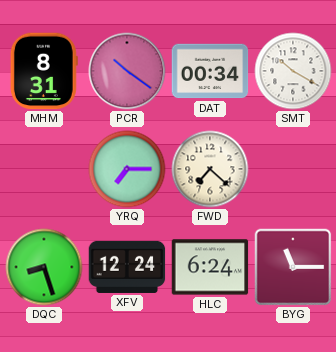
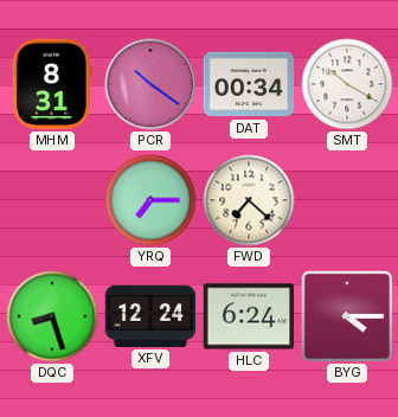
BYG: 11:15 -> 4:15
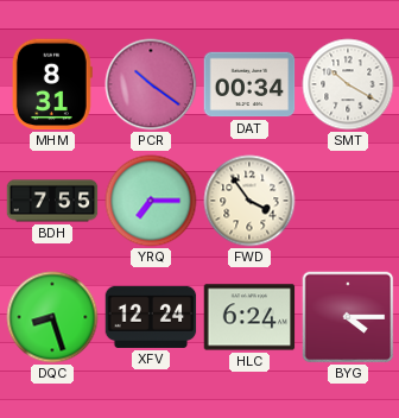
BDH: none -> 7:55
FWD: 7:22 -> 3:54
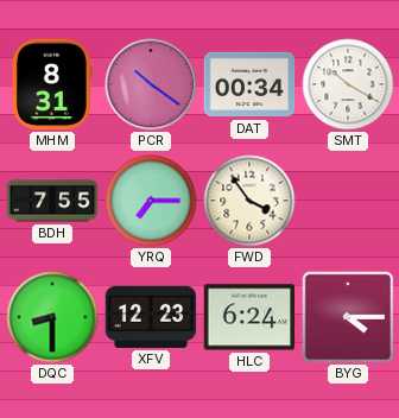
DQC: 8:27 -> 8:30
XFV: 12:24 -> 12:23
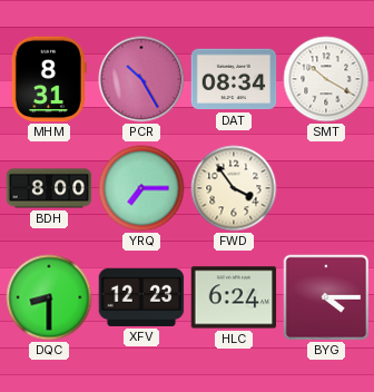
PCR: 10:21 -> 10:25
DAT: 00:34 -> 08:34
BDH: 7:55 -> 8:00
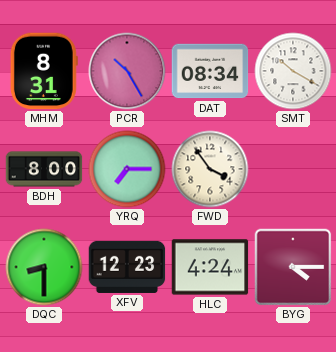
HLC: 6:24 -> 4:24
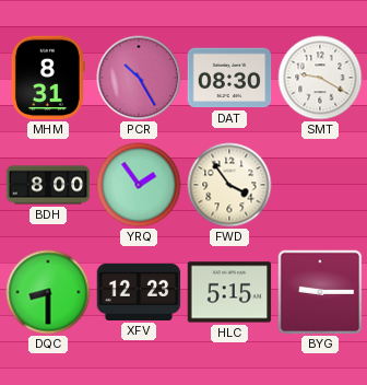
DAT: 08:34 -> 08:30
SMT: 10:20 -> 9:20
YRQ: 7:15 -> 1:54
HLC: 4:24 -> 5:15
BYG: 4:15 -> 9:15
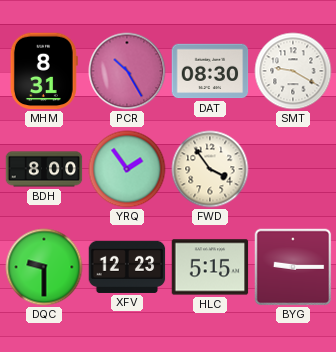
DQC: 8:30 -> 9:30
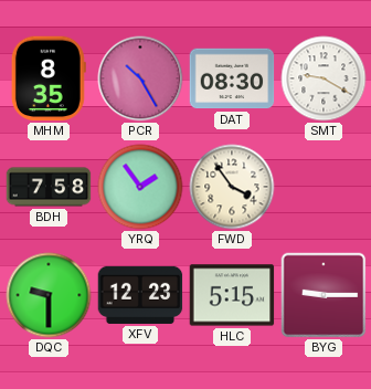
MHM: 8:31 -> 8:35
BDH: 8:00 -> 7:58
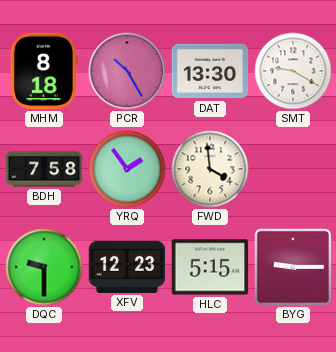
MHM: 8:35 -> 8:18
DAT: 08:30 -> 13:30
FWD: 3:54 -> 3:59
